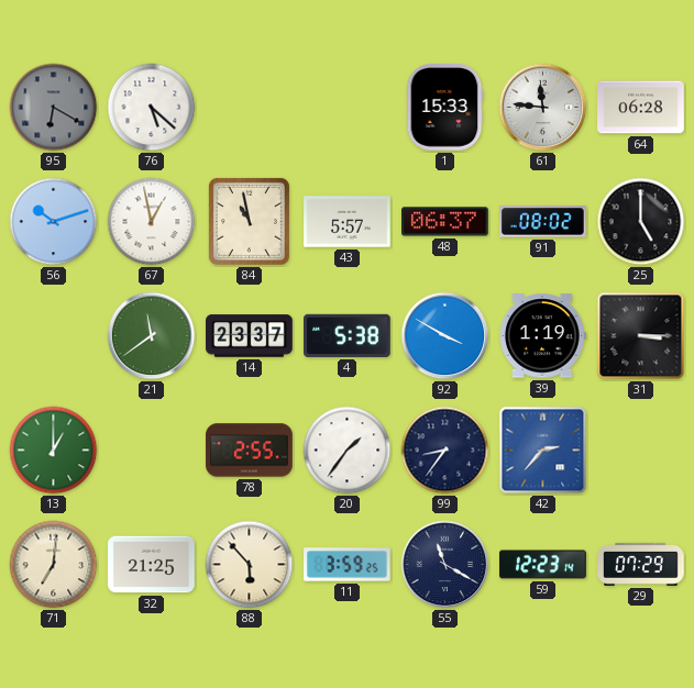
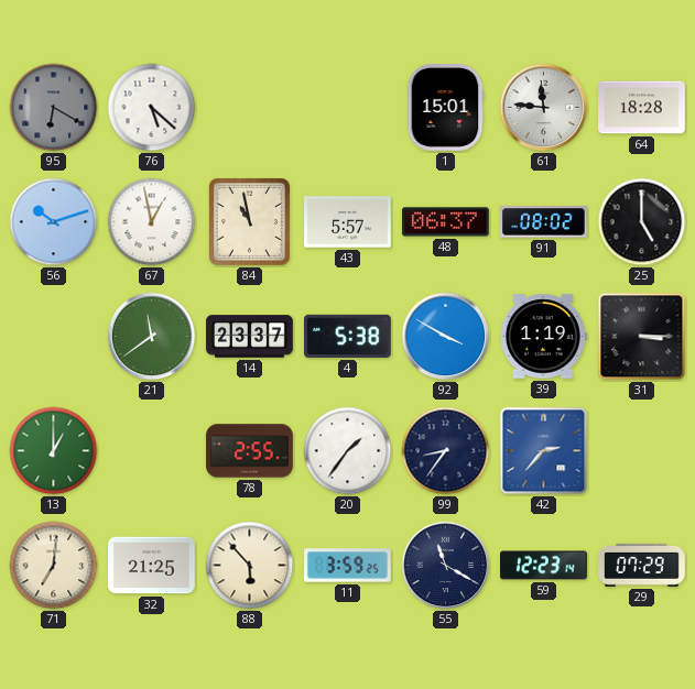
1: 15:33 -> 15:01
64: 06:28 -> 18:28
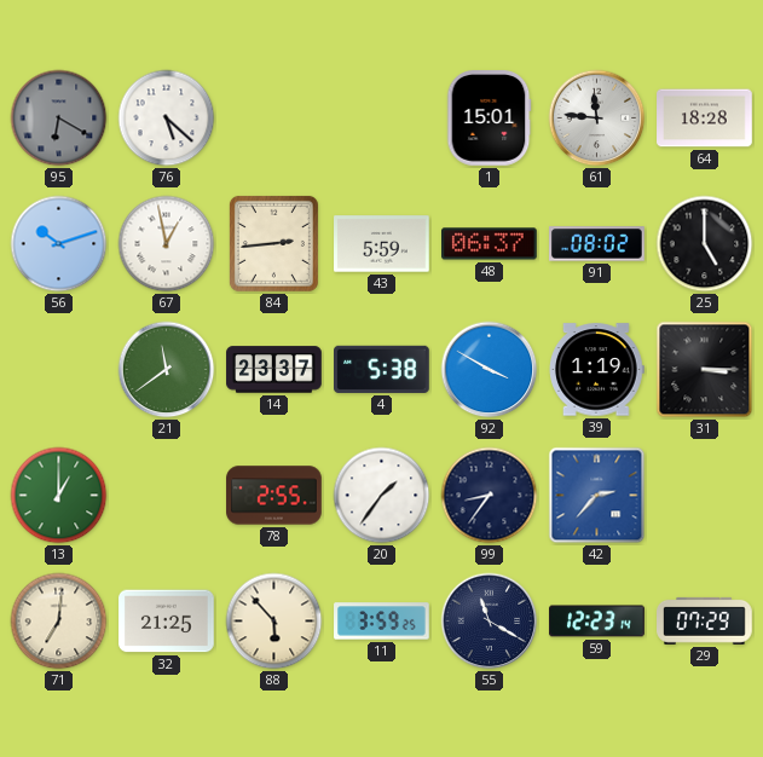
84: 10:58 -> 2:44
43: 5:57 -> 5:59
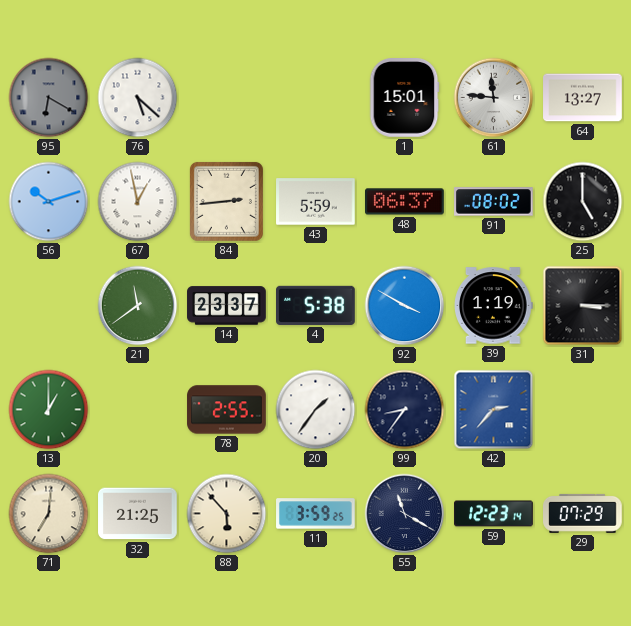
64: 18:28 -> 13:27
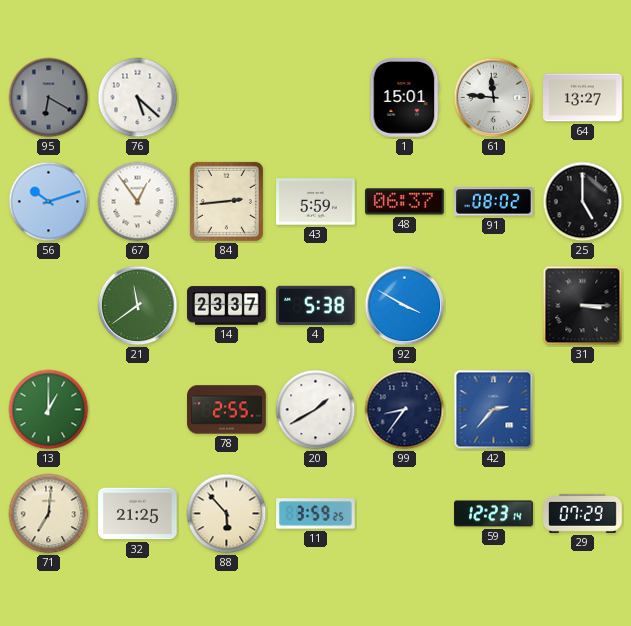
67: 12:58 -> 12:54
39: 1:19 -> none
20: 1:36 -> 1:40
55: 11:20 -> none
